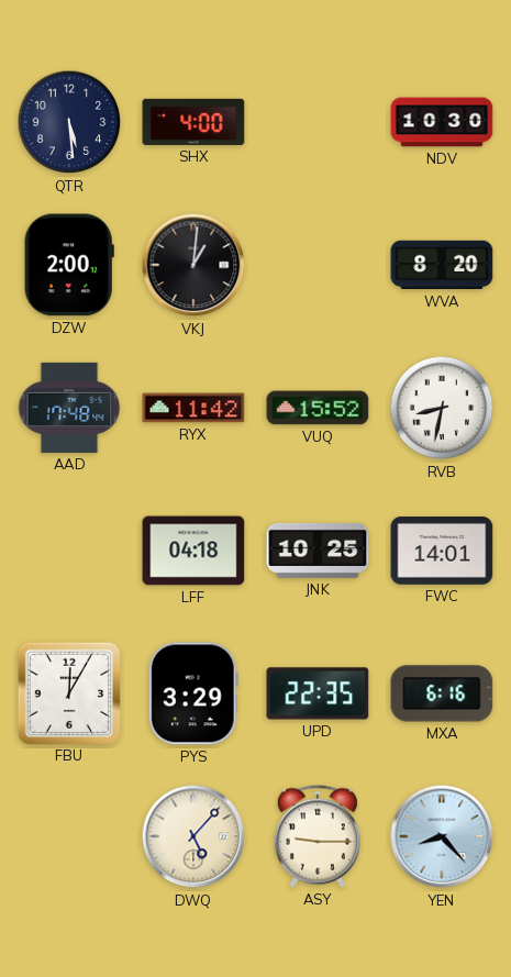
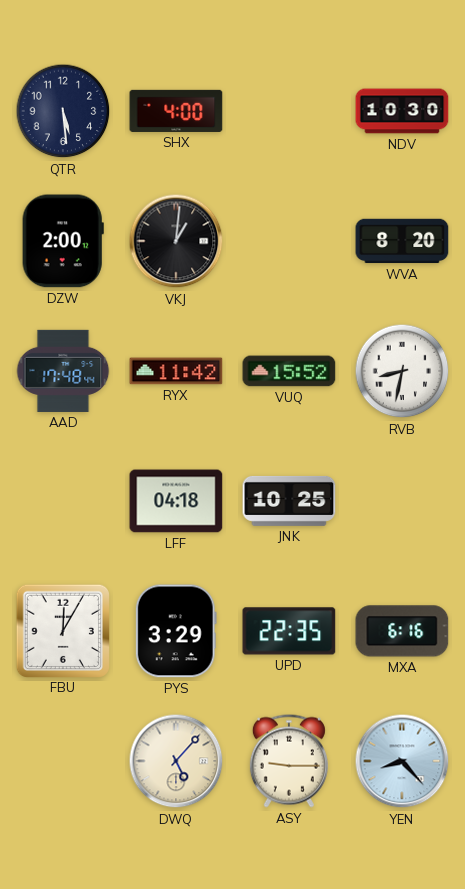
FWC: 14:01 -> none
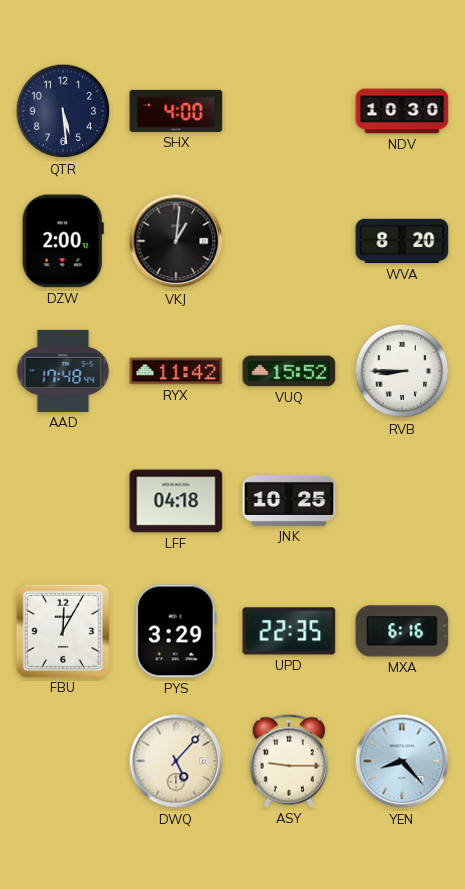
RVB: 8:32 -> 8:45
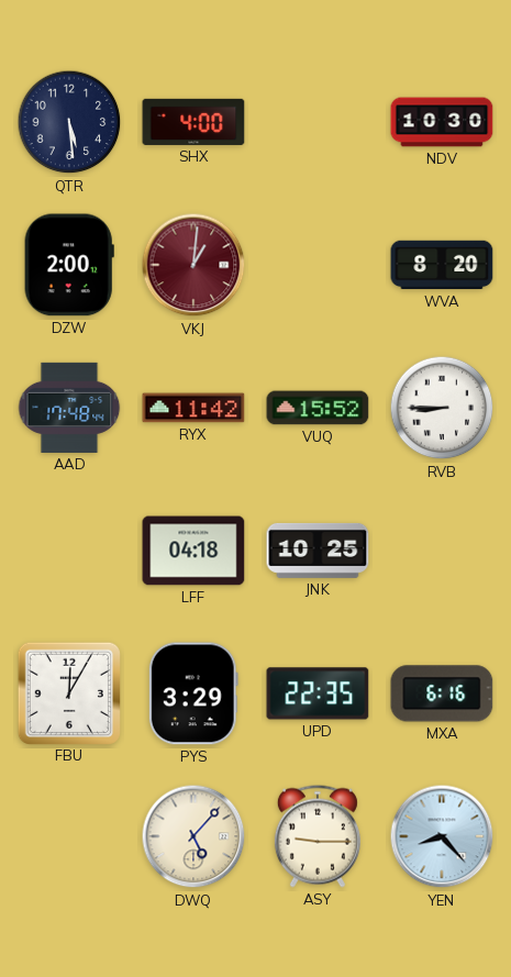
VKJ dial: black -> burgundy
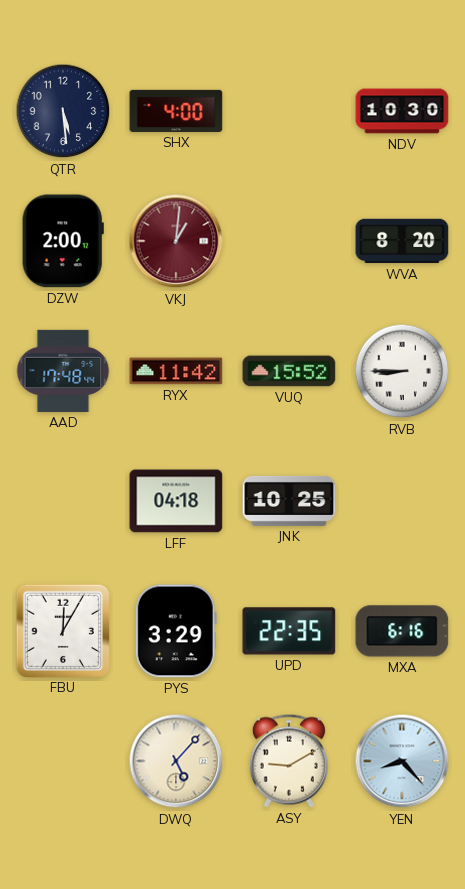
ASY: 9:15 -> 9:10
